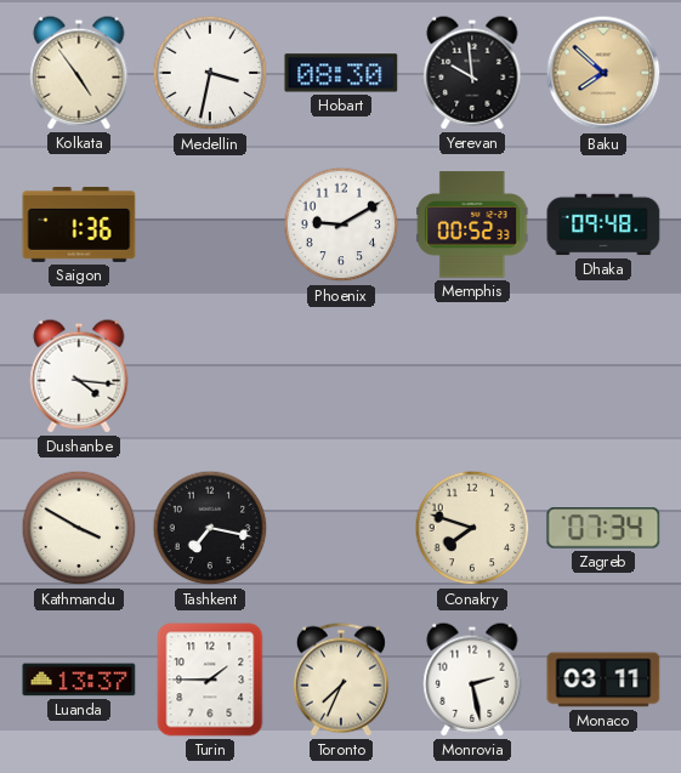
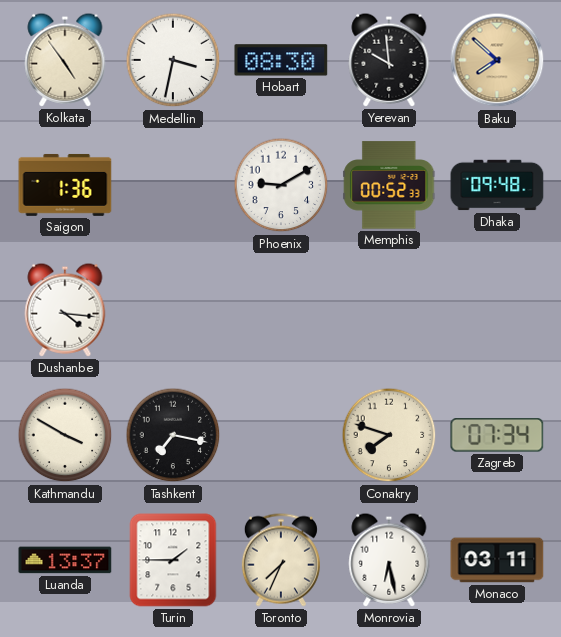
Monrovia: 2:28 -> 6:28
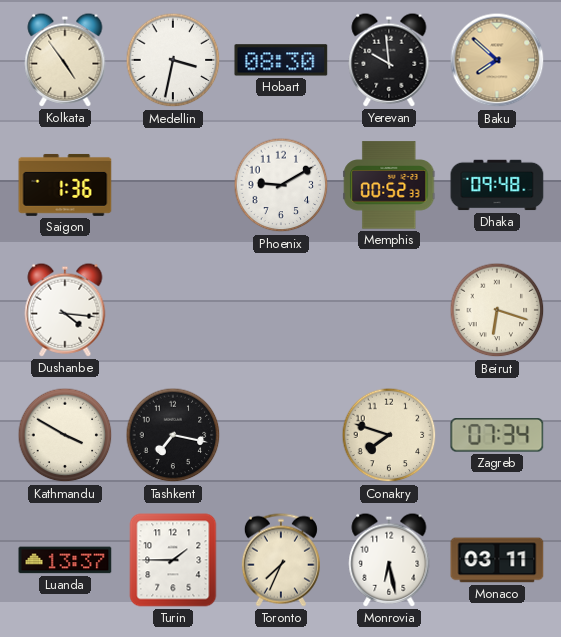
Beirut: none -> 6:18
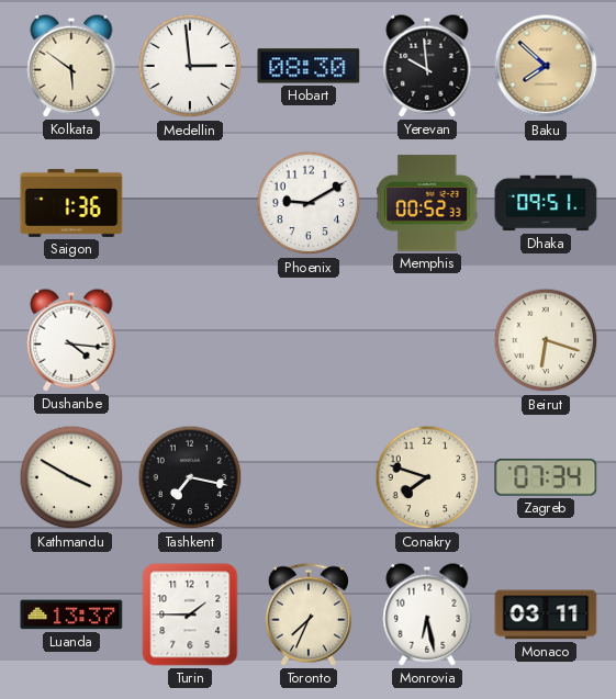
Kolkata: 4:54 -> 5:51
Medellin: 3:32 -> 2:59
Dhaka: 09:48 -> 09:51
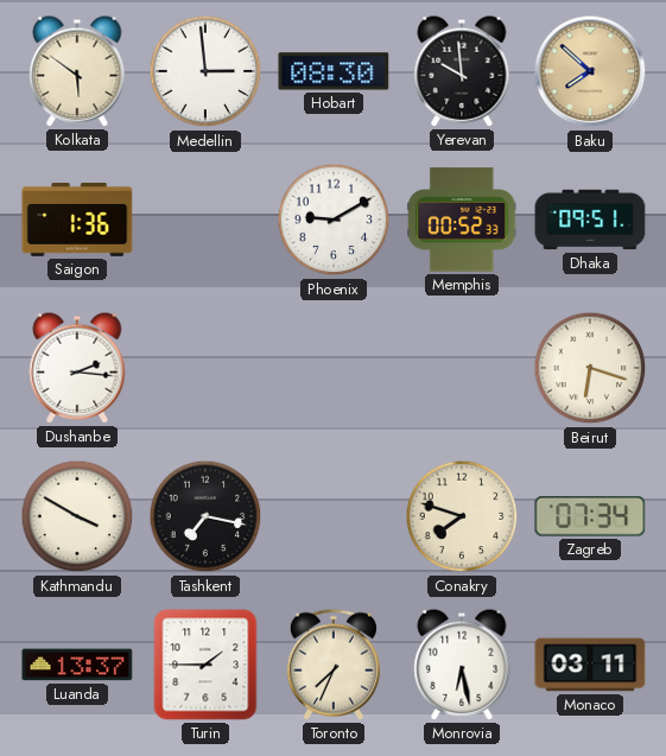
Dushanbe: 4:16 -> 2:16
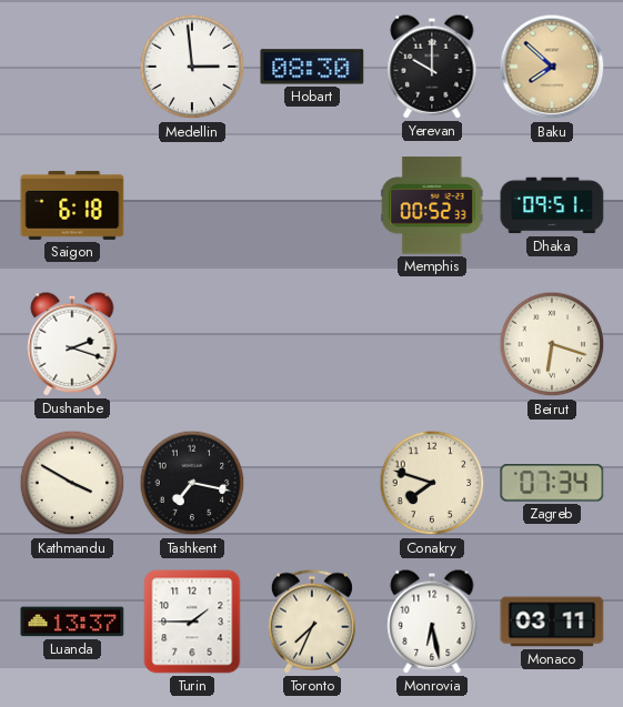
Kolkata: 5:51 -> none
Yerevan: 9:59 -> 10:00
Saigon: 1:36 -> 6:18
Phoenix: 9:10 -> none
Dushanbe: 2:16 -> 2:18
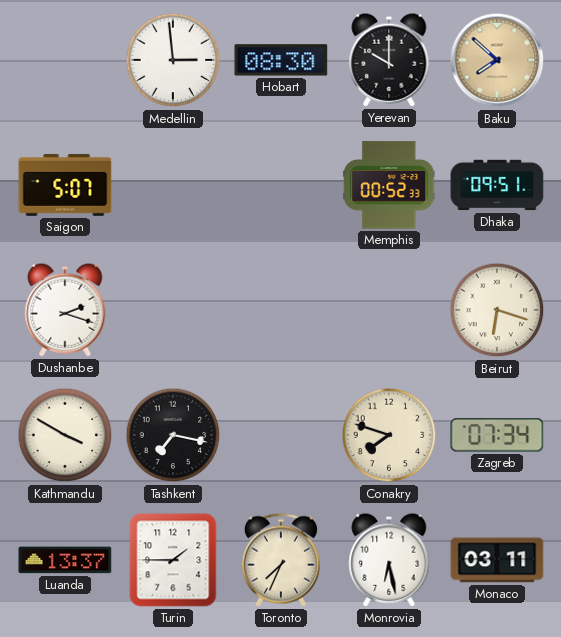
Saigon: 6:18 -> 5:07
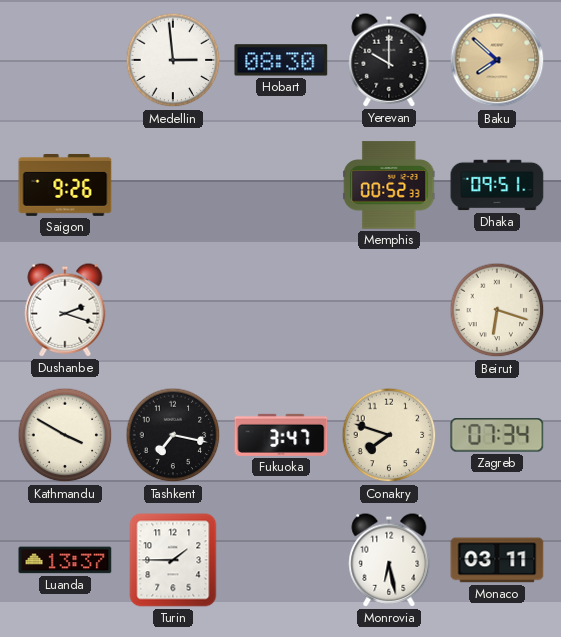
Saigon: 5:07 -> 9:26
Fukuoka: none -> 3:47
Toronto: 7:34 -> none
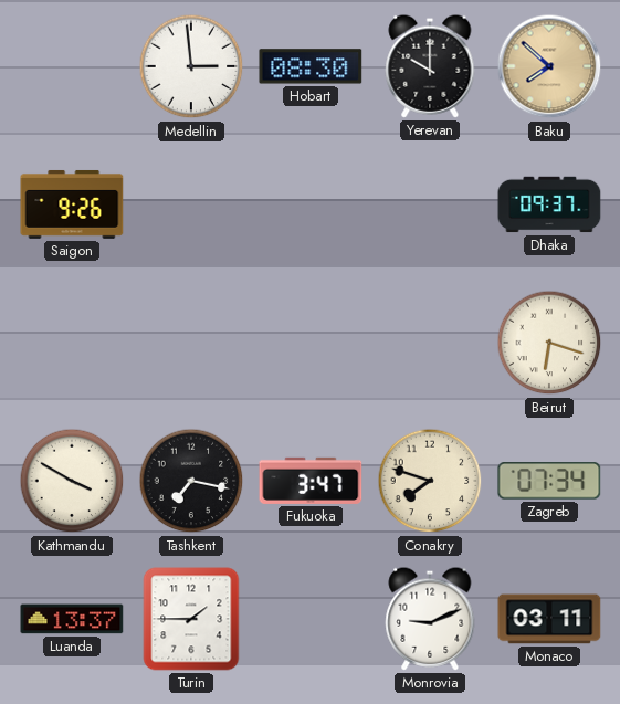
Memphis: 00:52 -> none
Dhaka: 09:51 -> 09:37
Dushanbe: 2:18 -> none
Monrovia: 6:28 -> 9:11
